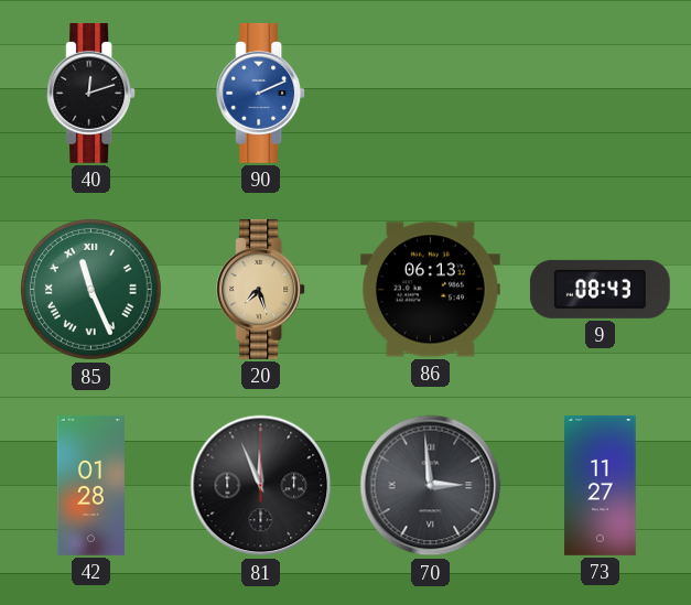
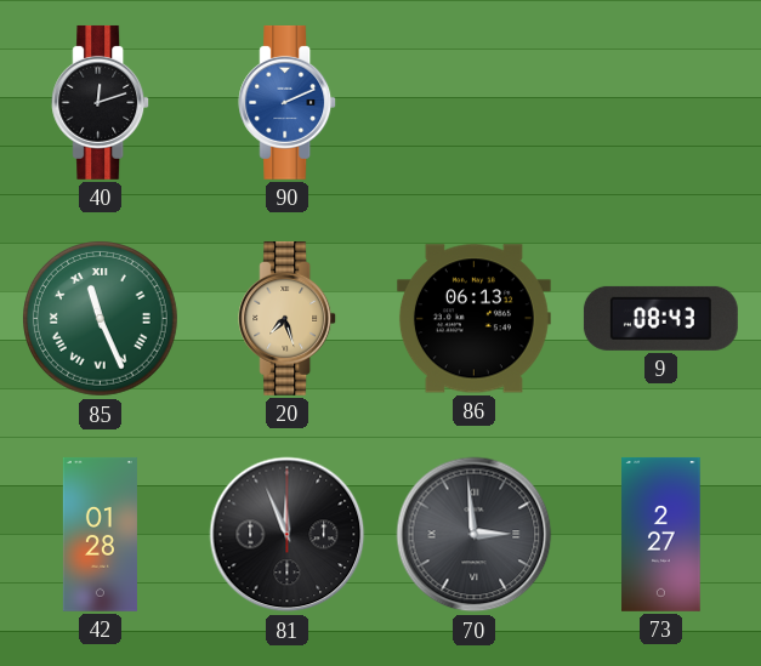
73: 11:27 -> 2:27
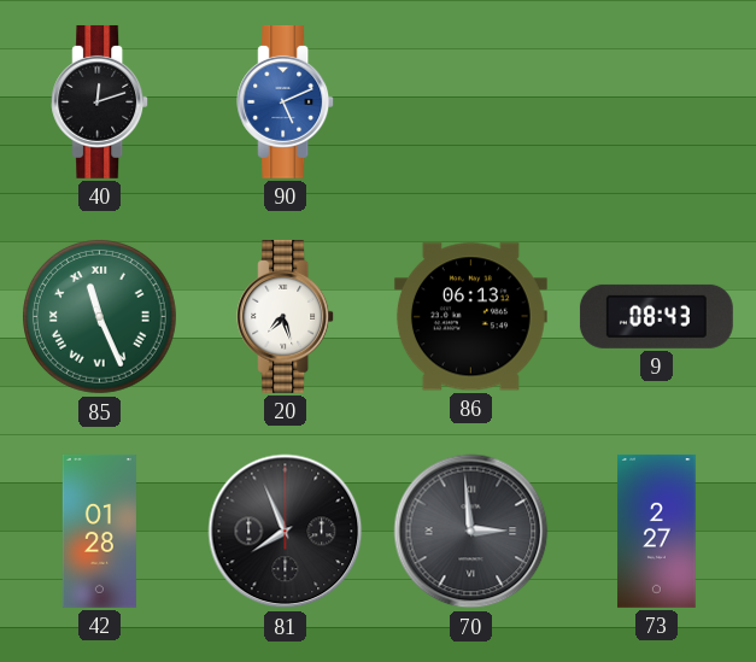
90: 2:11 -> 5:11
20 dial: champagne -> white
81: 11:56 -> 7:56
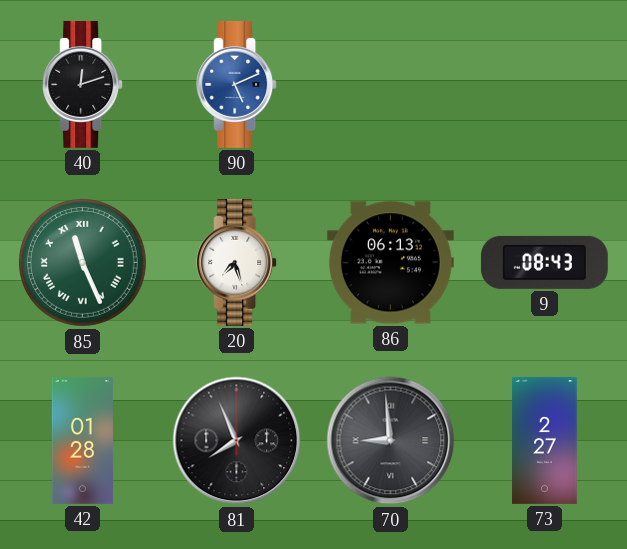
70: 2:59 -> 8:59
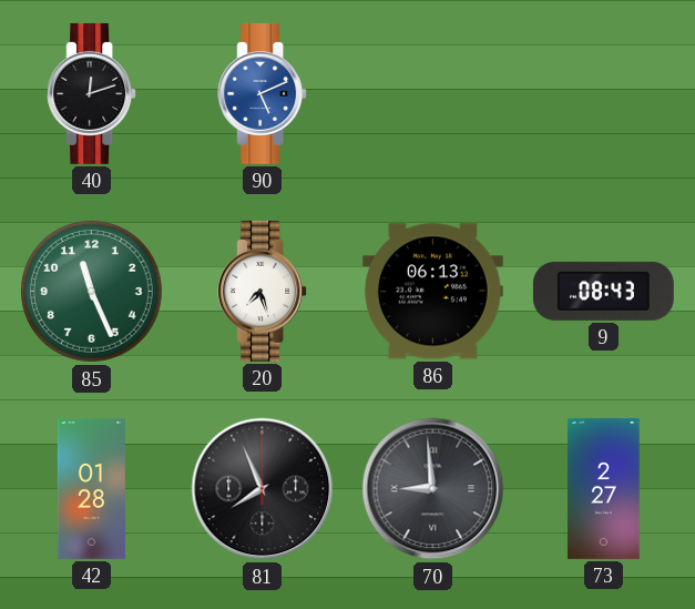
85 numerals: Roman -> Arabic
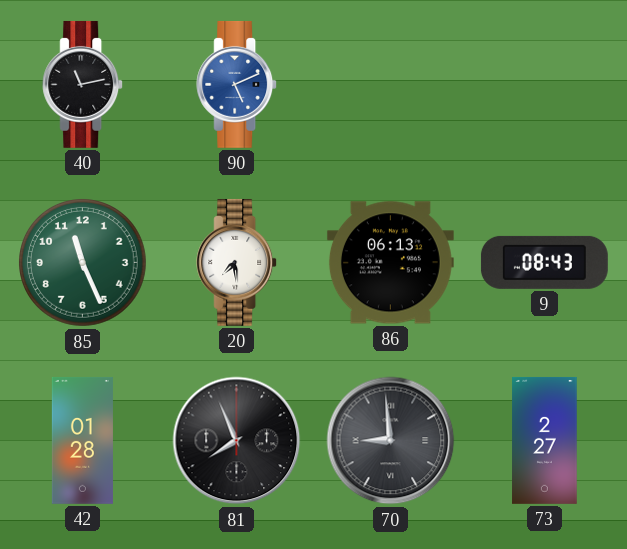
40: 12:12 -> 11:13
20: 7:27 -> 7:29
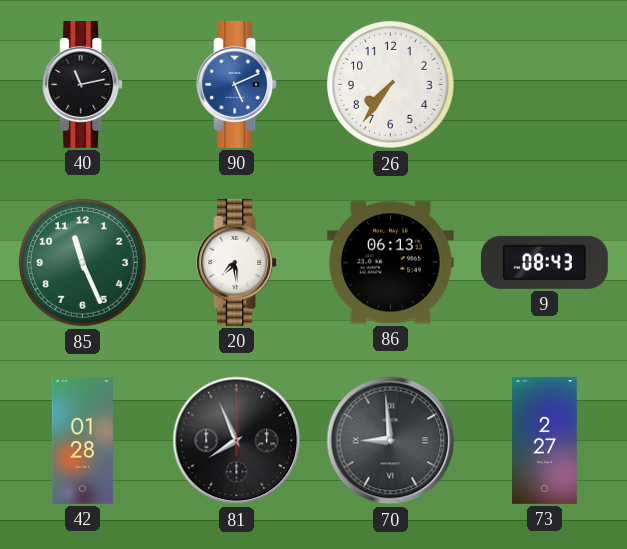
26: none -> 7:36
